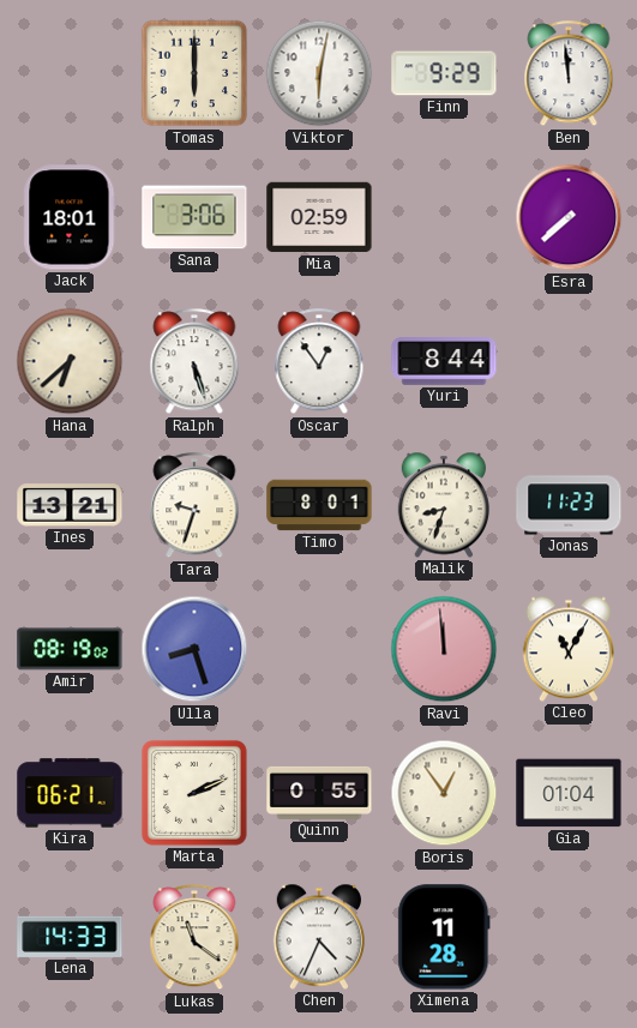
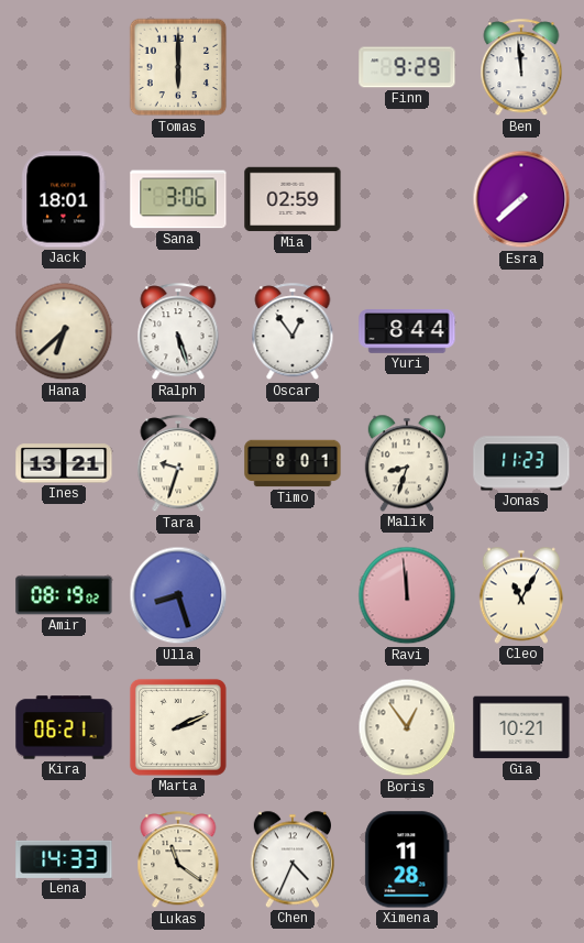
Viktor: 6:02 -> none
Quinn: 0:55 -> none
Gia: 01:04 -> 10:21
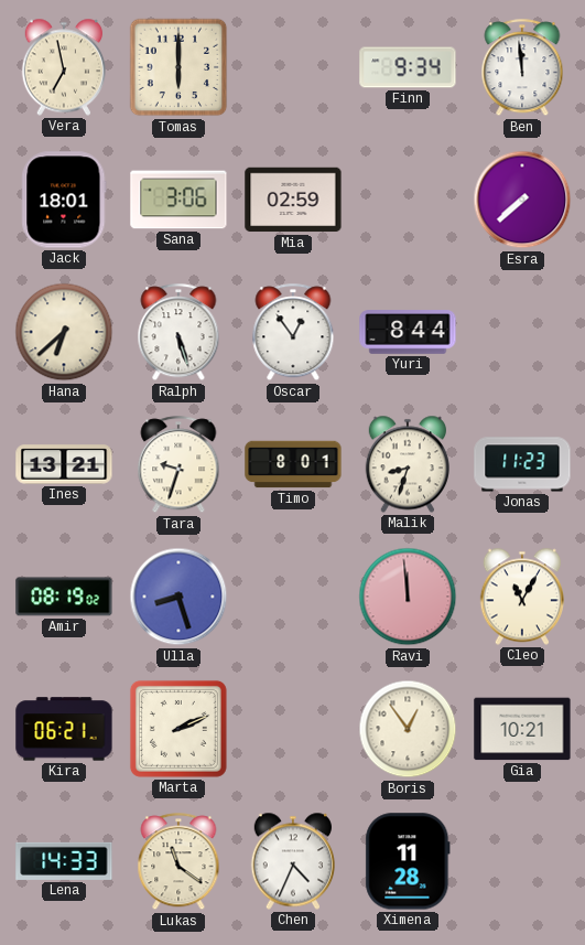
Vera: none -> 6:58
Finn: 9:29 -> 9:34
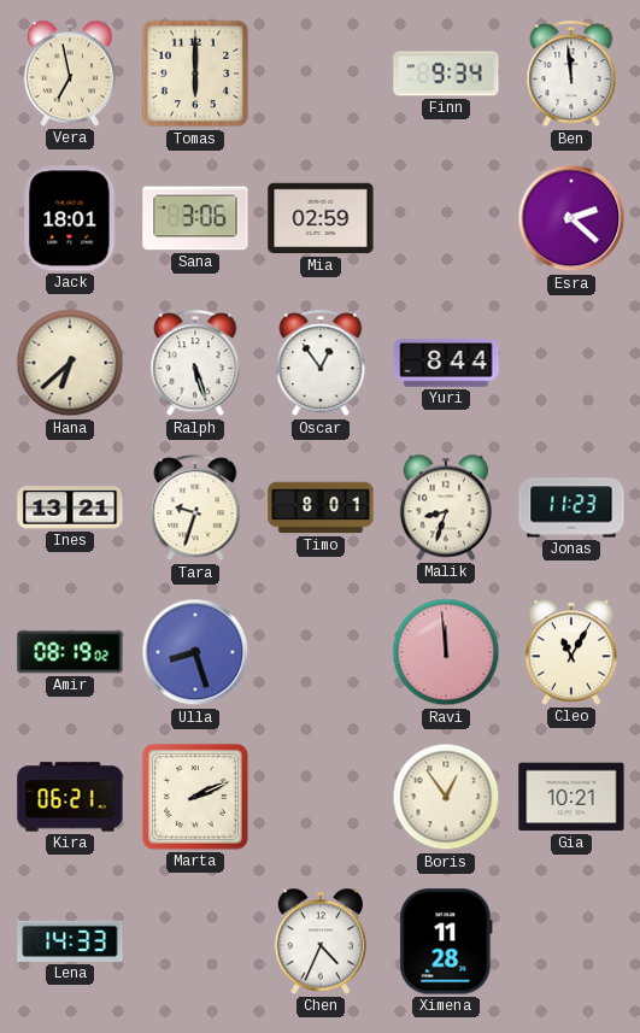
Esra: 7:38 -> 2:22
Lukas: 11:21 -> none
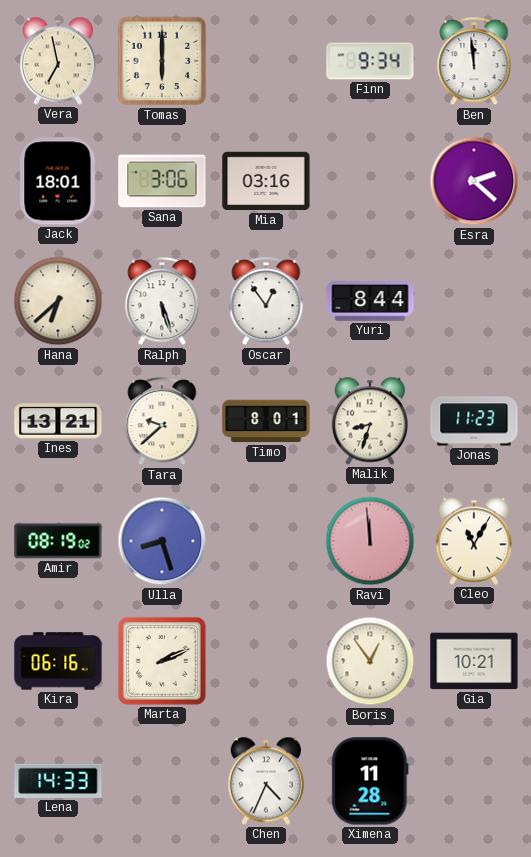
Mia: 02:59 -> 03:16
Tara: 9:33 -> 9:38
Kira: 06:21 -> 06:16
